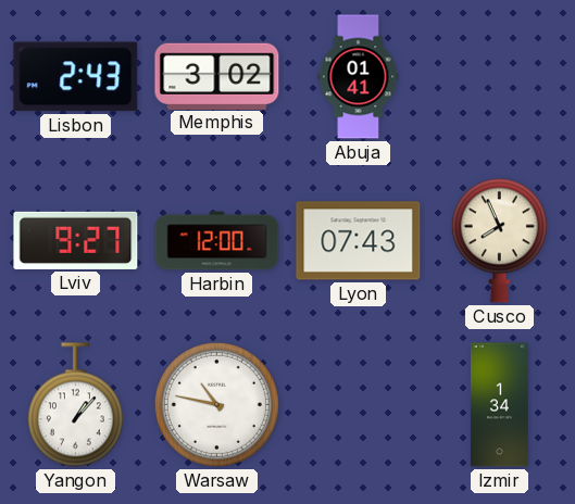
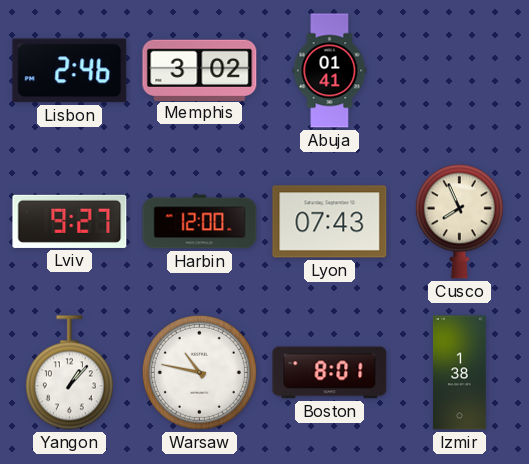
Lisbon: 2:43 -> 2:46
Boston: none -> 8:01
Izmir: 1:34 -> 1:38
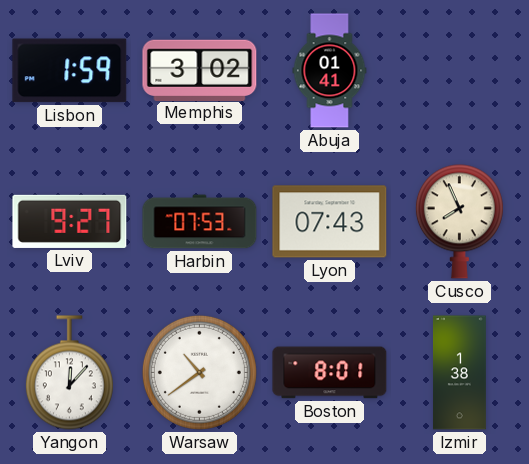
Lisbon: 2:46 -> 1:59
Harbin: 12:00 -> 07:53
Yangon: 1:07 -> 12:07
Warsaw: 10:47 -> 10:39
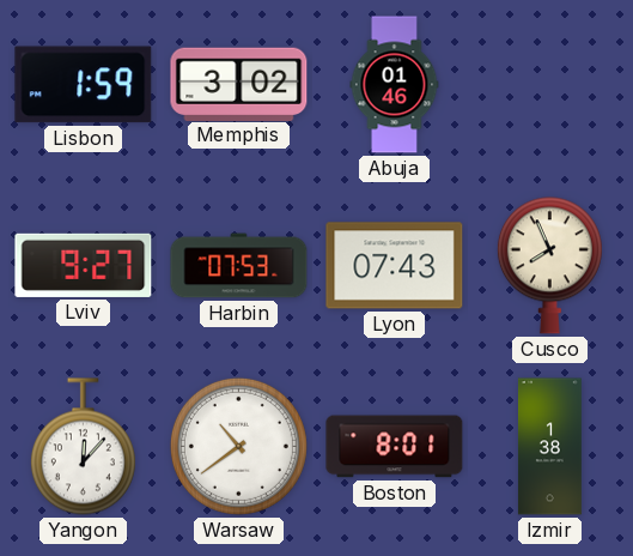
Abuja: 01:41 -> 01:46
